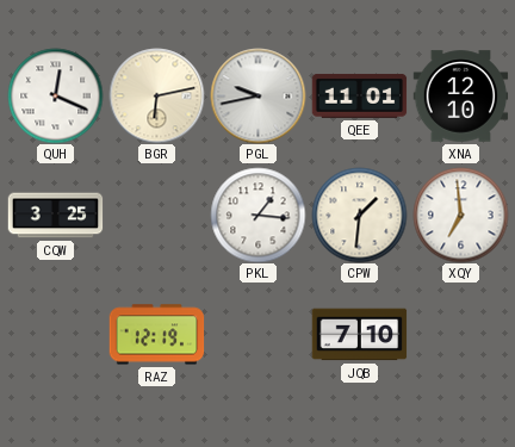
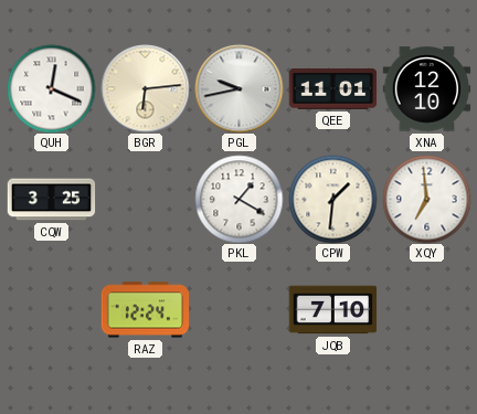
BGR: 6:13 -> 6:14
PKL: 1:16 -> 1:20
RAZ: 12:19 -> 12:24
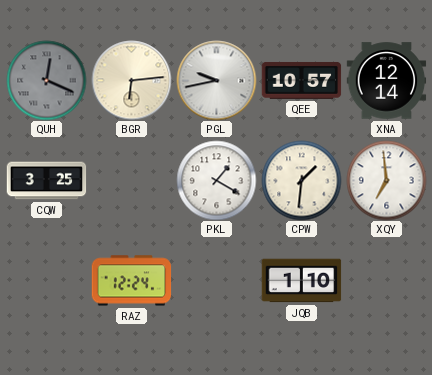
QUH dial: white -> grey
QEE: 11:01 -> 10:57
XNA: 12:10 -> 12:14
JQB: 7:10 -> 1:10
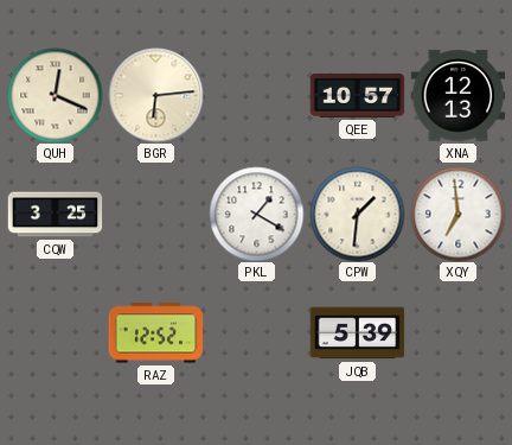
QUH dial: grey -> cream
PGL: 9:43 -> none
XNA: 12:14 -> 12:13
RAZ: 12:24 -> 12:52
JQB: 1:10 -> 5:39
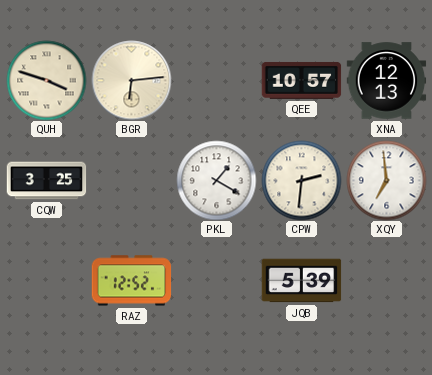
QUH: 12:19 -> 3:48
CPW: 1:31 -> 2:31
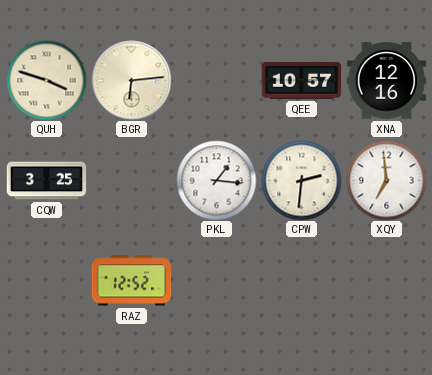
XNA: 12:13 -> 12:16
PKL: 1:20 -> 1:16
JQB: 5:39 -> none
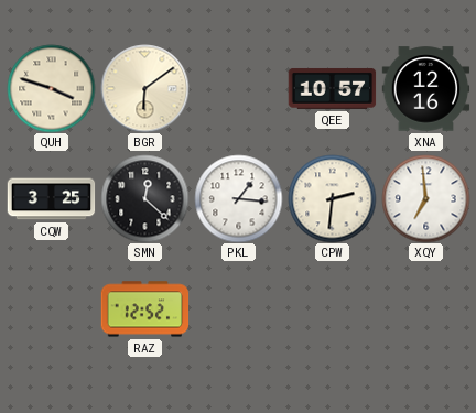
BGR: 6:14 -> 6:09
SMN: none -> 12:22
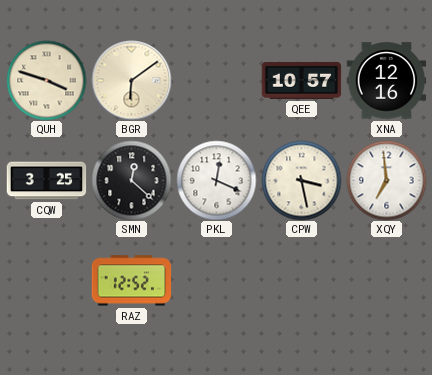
PKL: 1:16 -> 12:19
CPW: 2:31 -> 3:28
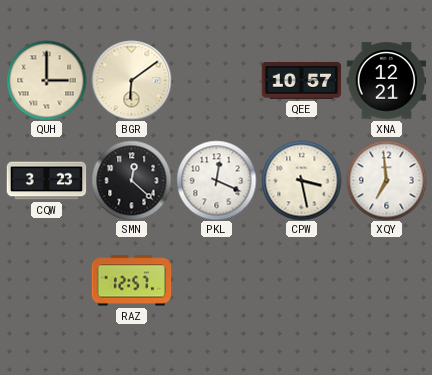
QUH: 3:48 -> 3:00
XNA: 12:16 -> 12:21
CQW: 3:25 -> 3:23
RAZ: 12:52 -> 12:57
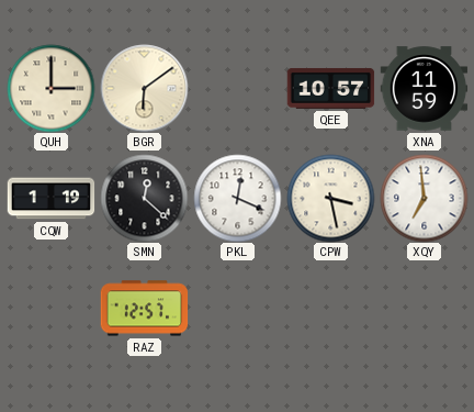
XNA: 12:21 -> 11:59
CQW: 3:23 -> 1:19
